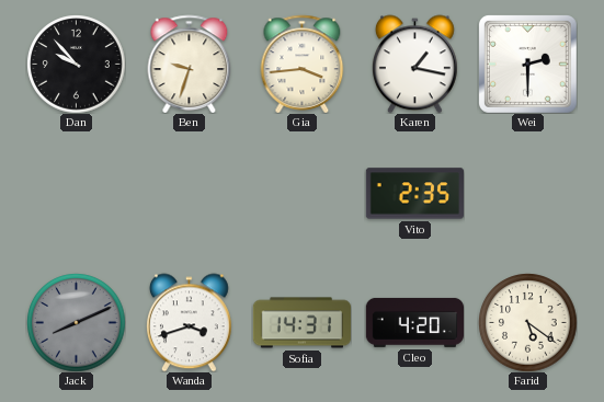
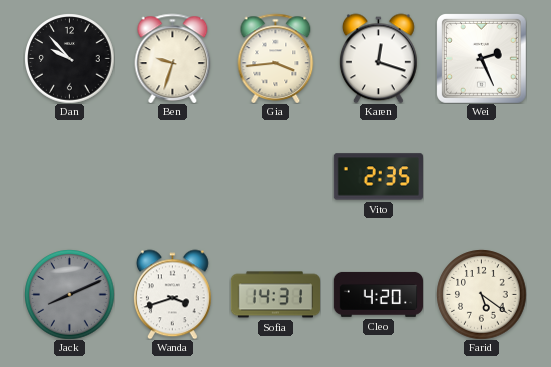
Karen: 1:17 -> 12:18
Wei: 2:30 -> 2:26
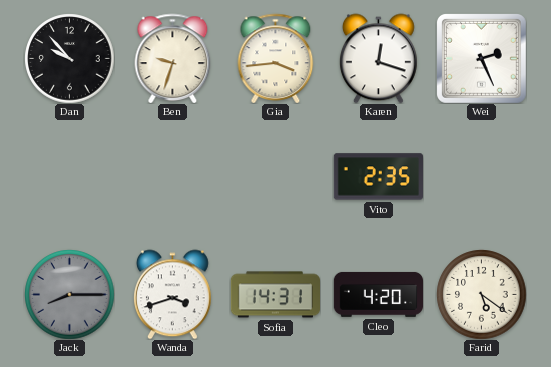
Jack: 8:11 -> 8:15
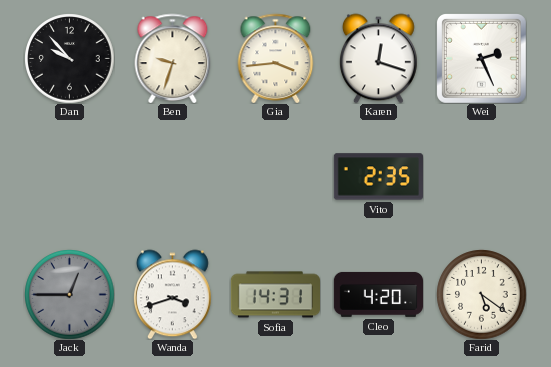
Jack: 8:15 -> 12:45
